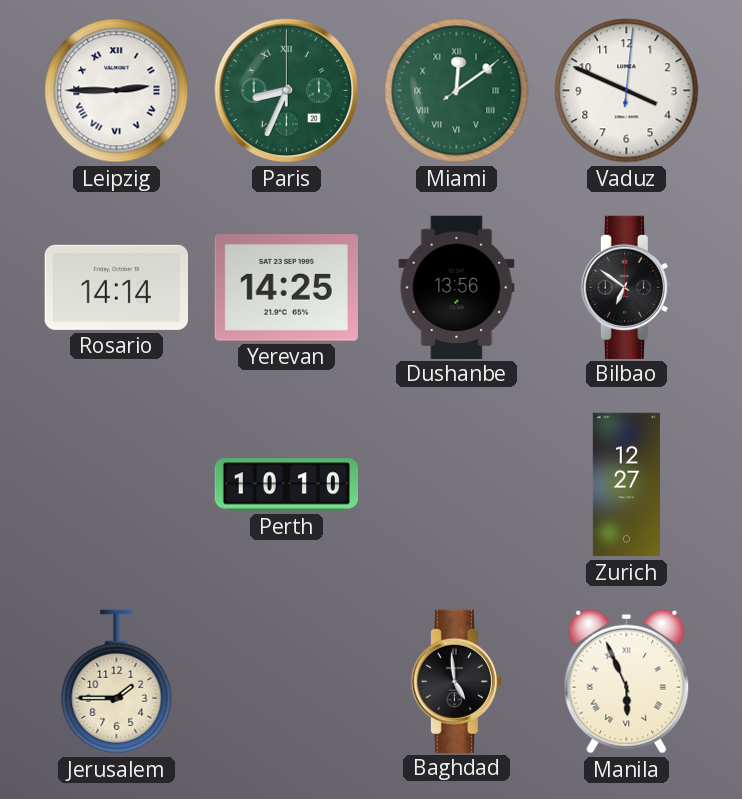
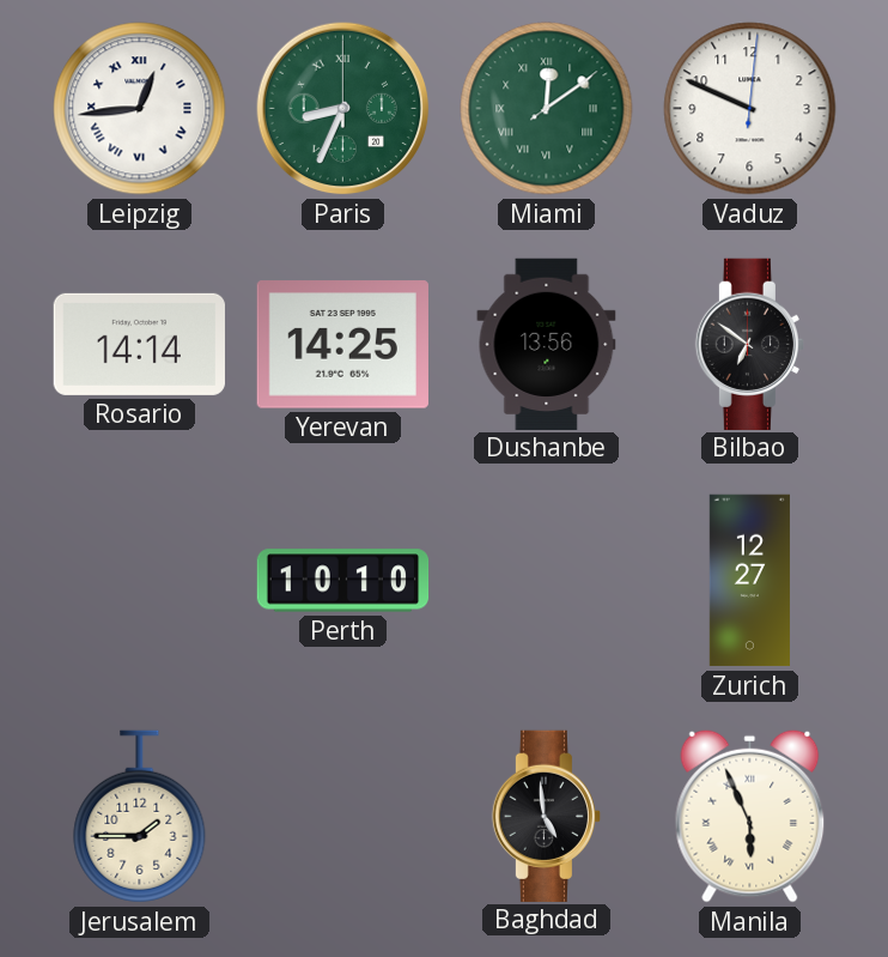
Leipzig: 2:45 -> 12:44
Vaduz: 3:49 -> 9:49
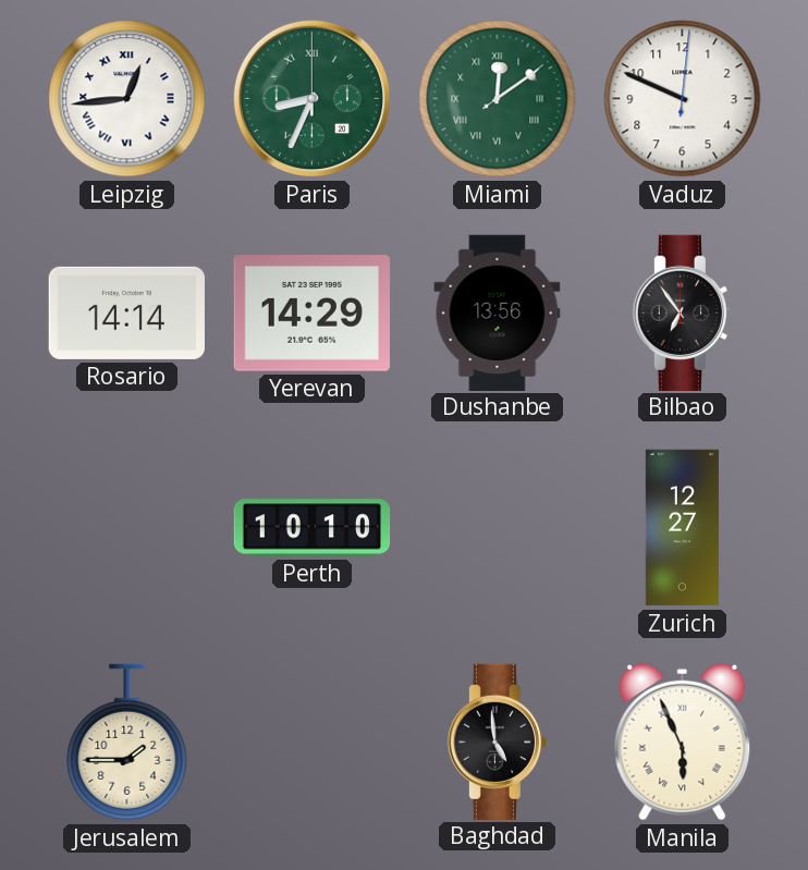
Yerevan: 14:25 -> 14:29
Bilbao: 6:51 -> 6:54
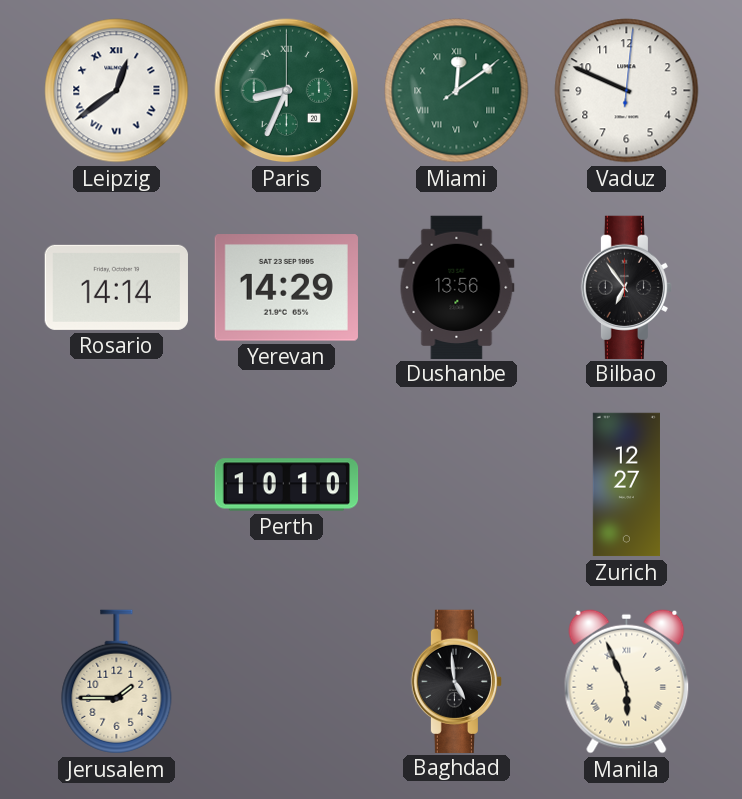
Leipzig: 12:44 -> 12:39
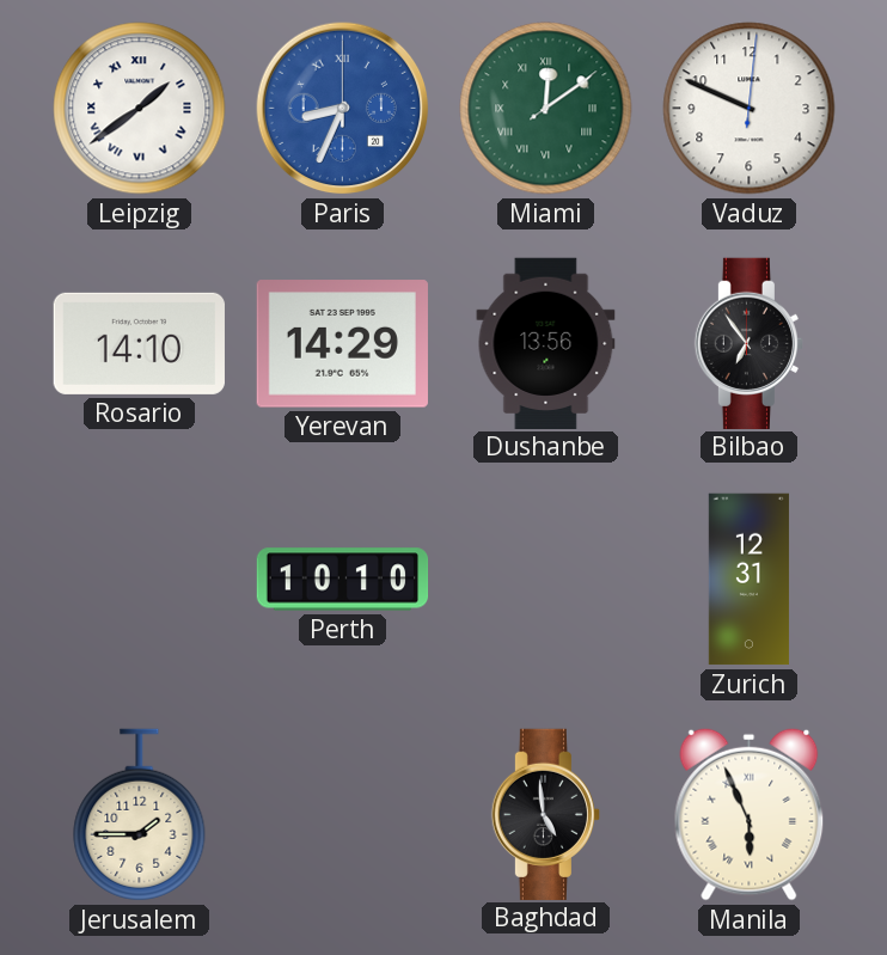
Leipzig: 12:39 -> 1:39
Paris dial: green -> blue
Rosario: 14:14 -> 14:10
Zurich: 12:27 -> 12:31
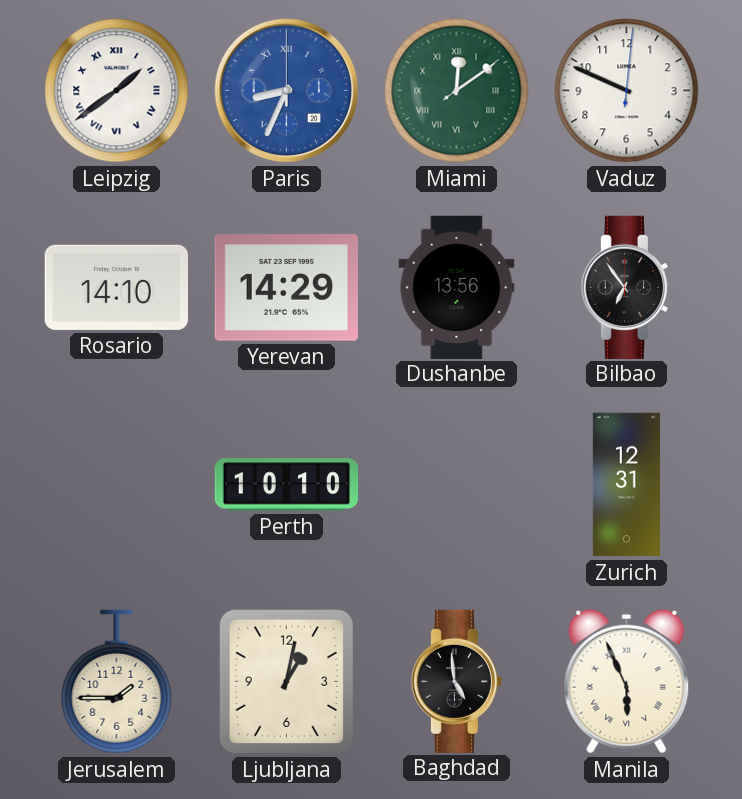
Ljubljana: none -> 1:02
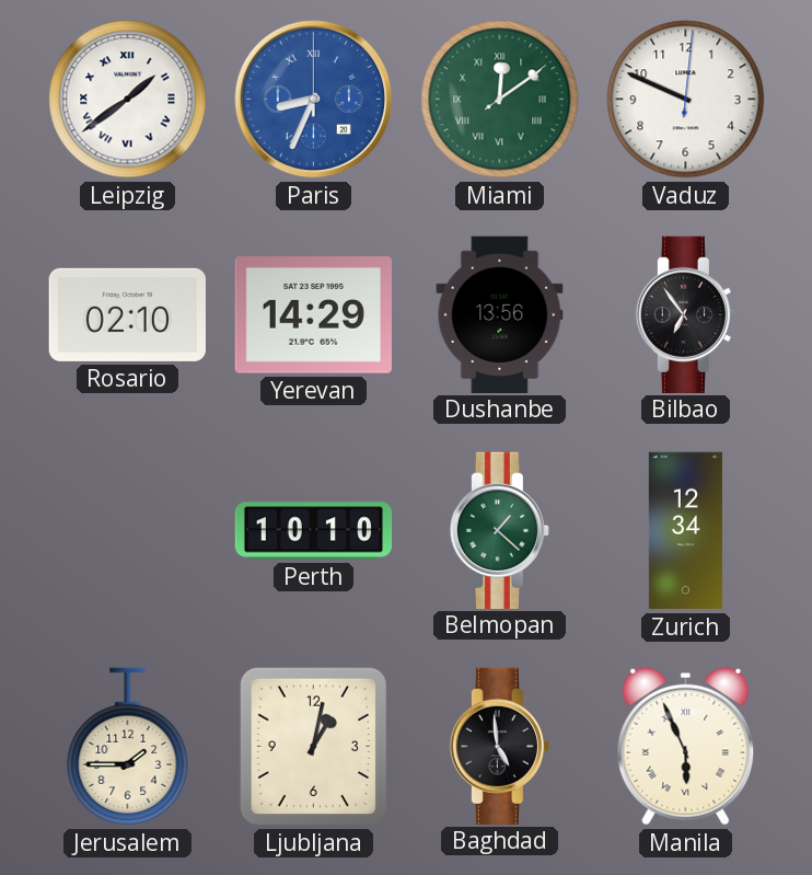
Rosario: 14:10 -> 02:10
Belmopan: none -> 1:22
Zurich: 12:31 -> 12:34
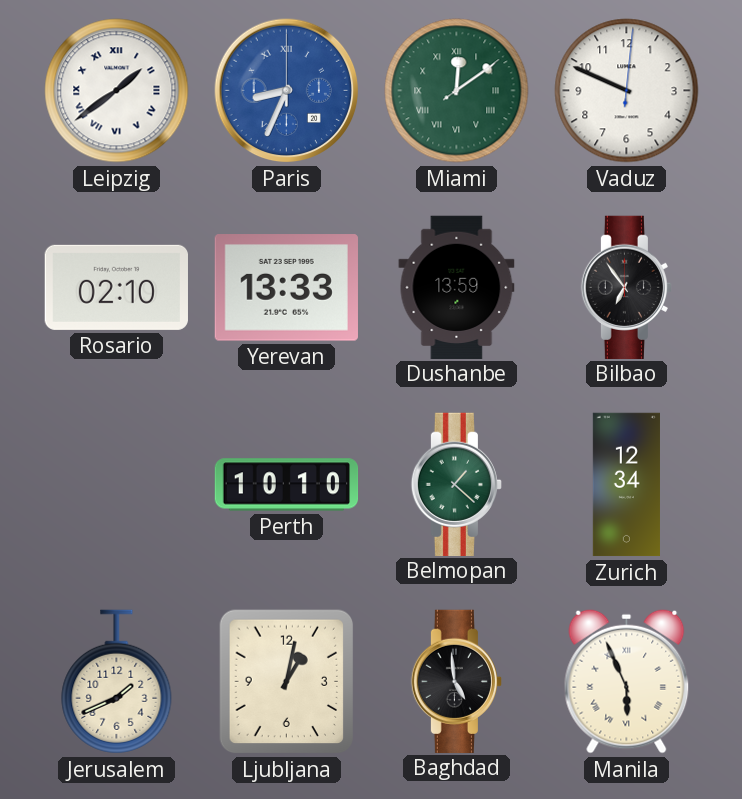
Yerevan: 14:29 -> 13:33
Dushanbe: 13:56 -> 13:59
Jerusalem: 1:45 -> 1:41
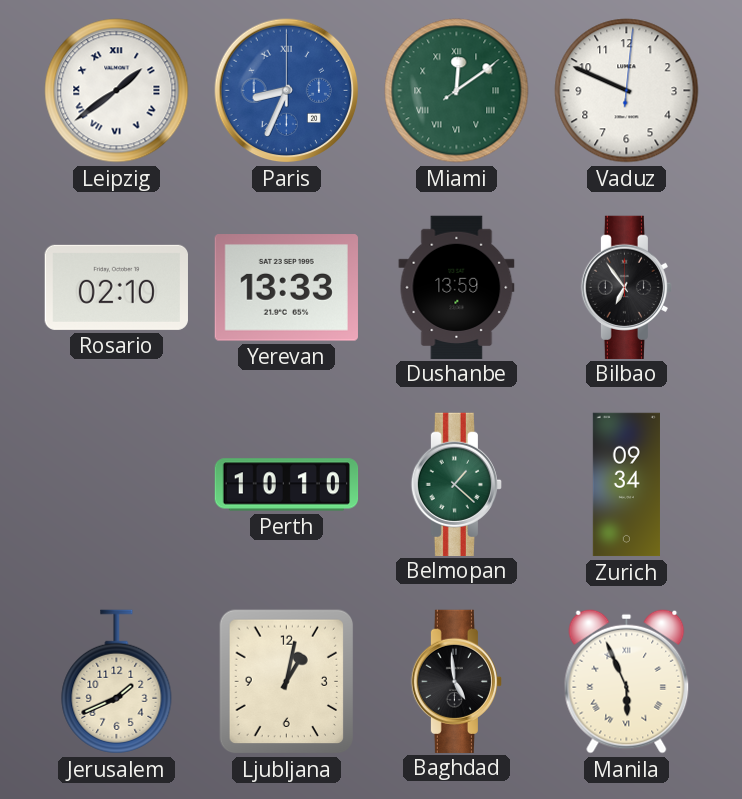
Zurich: 12:34 -> 09:34
